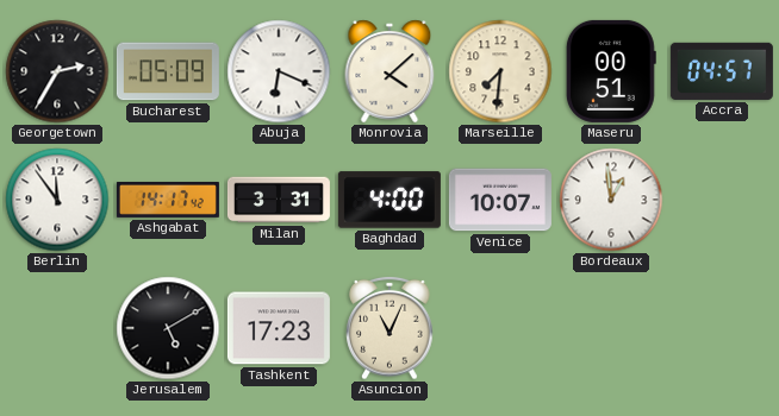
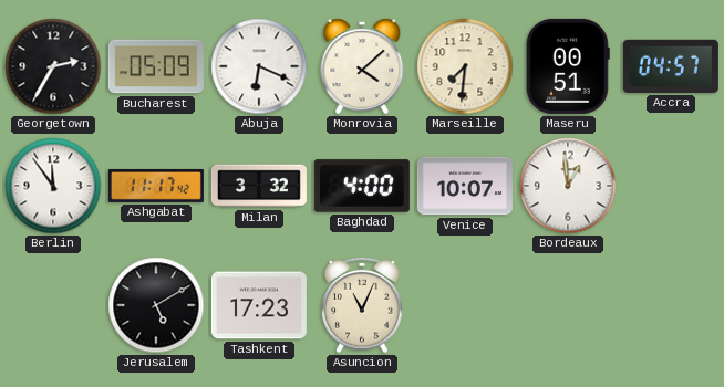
Ashgabat: 14:17 -> 11:17
Milan: 3:31 -> 3:32
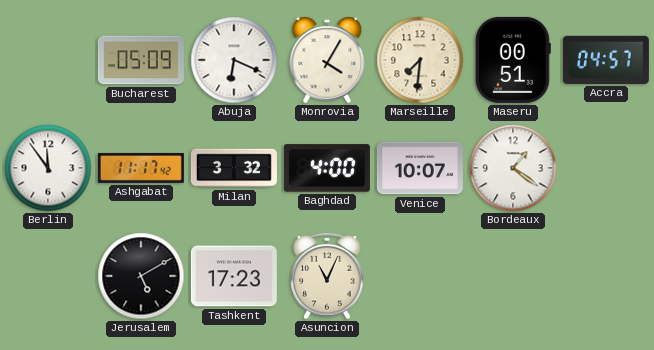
Georgetown: 2:35 -> none
Monrovia: 4:08 -> 4:05
Bordeaux: 12:59 -> 1:21
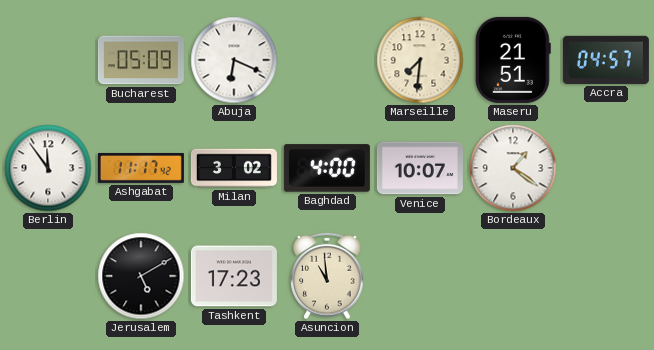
Monrovia: 4:05 -> none
Maseru: 00:51 -> 21:51
Milan: 3:32 -> 3:02
Asuncion: 11:04 -> 10:59
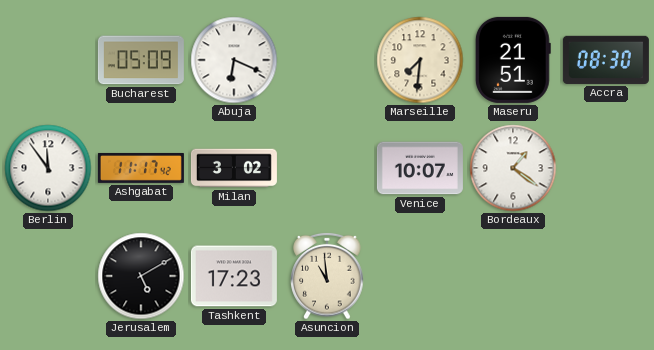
Accra: 04:57 -> 08:30
Baghdad: 4:00 -> none
